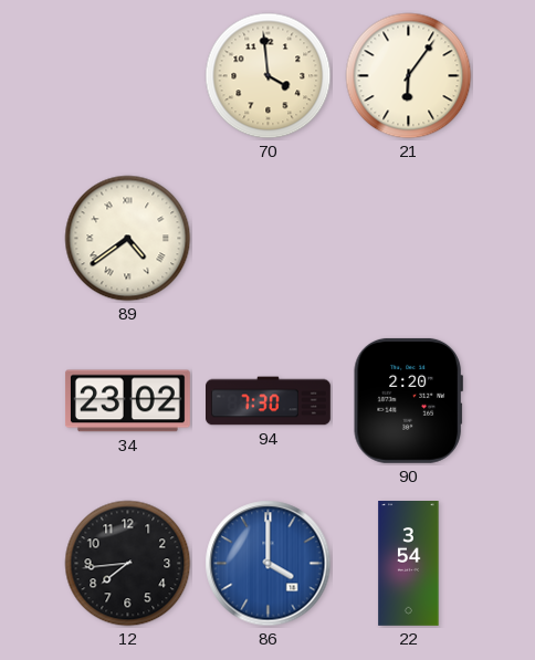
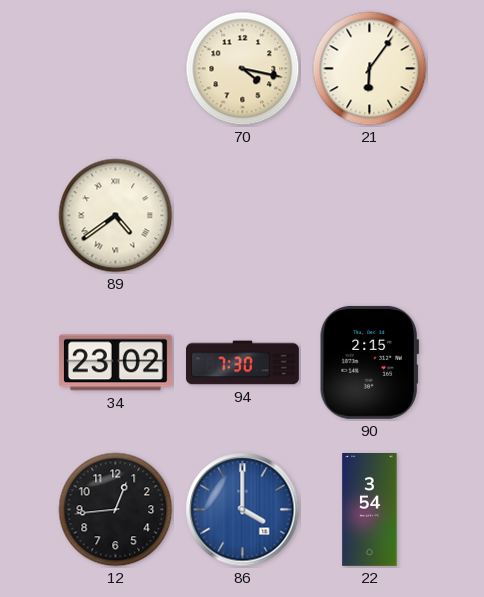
70: 3:59 -> 4:17
90: 2:20 -> 2:15
12: 7:44 -> 12:44
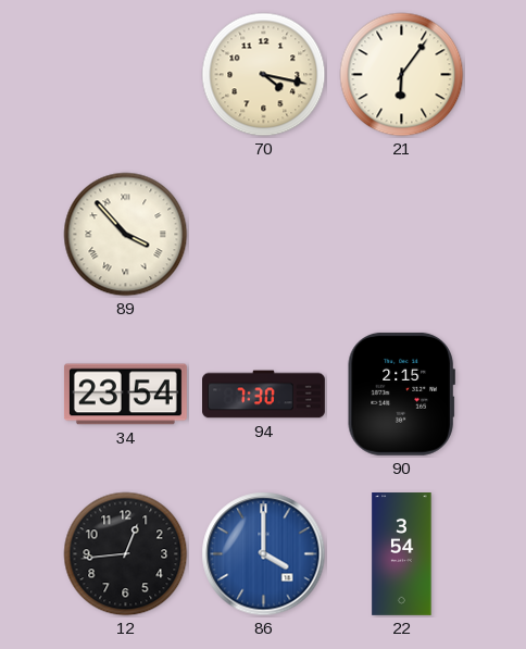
89: 4:39 -> 3:53
34: 23:02 -> 23:54
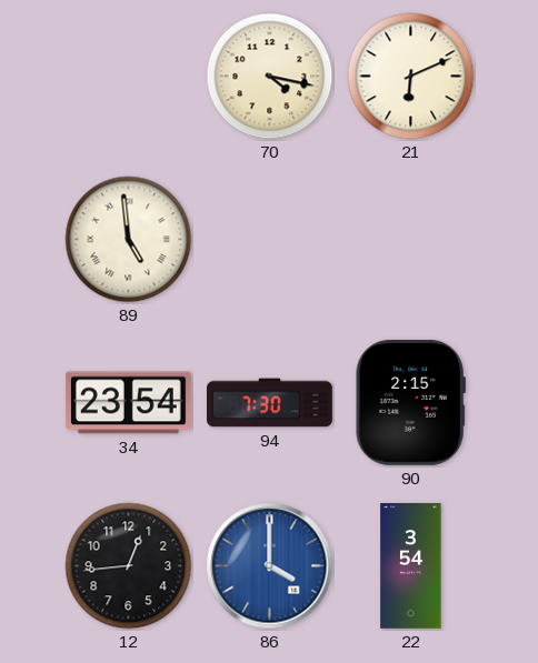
21: 6:06 -> 6:11
89: 3:53 -> 4:59
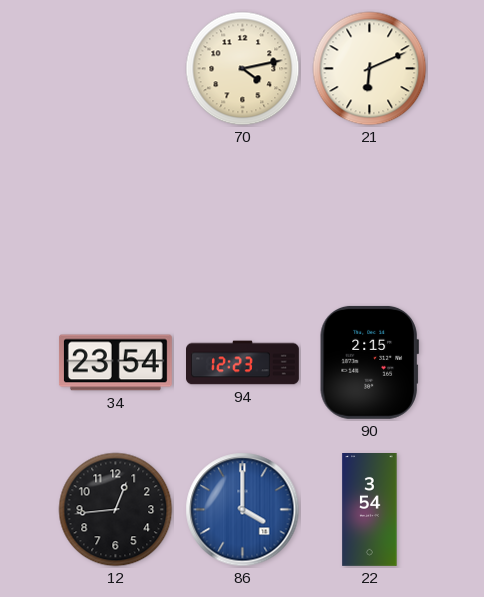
70: 4:17 -> 4:13
89: 4:59 -> none
94: 7:30 -> 12:23
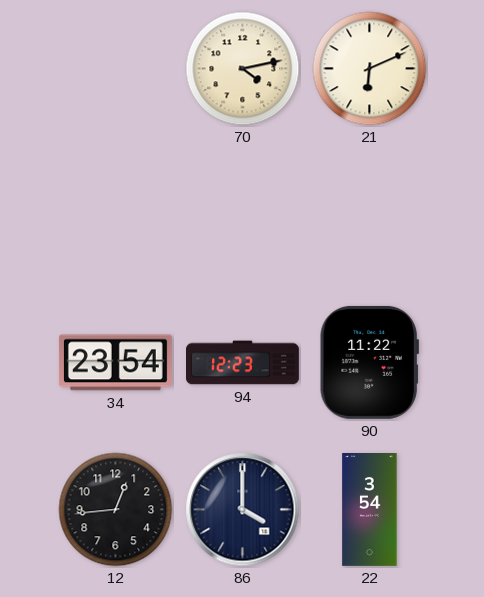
90: 2:15 -> 11:22
86 dial: blue -> navy
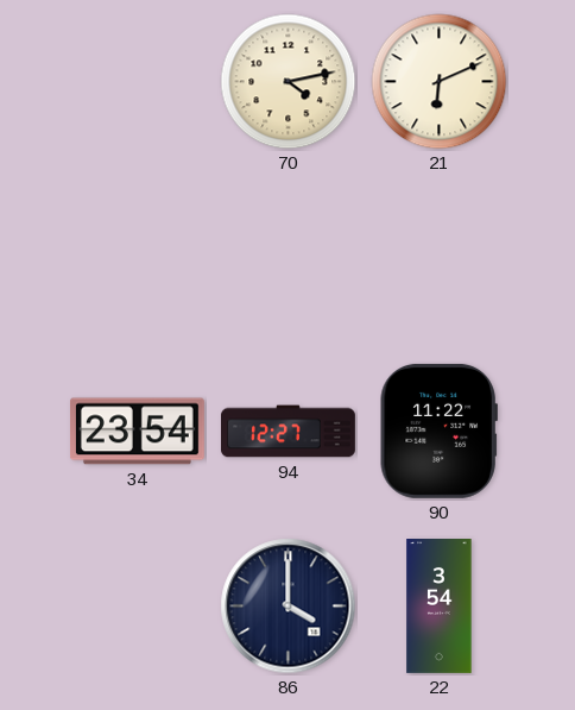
94: 12:23 -> 12:27
12: 12:44 -> none
